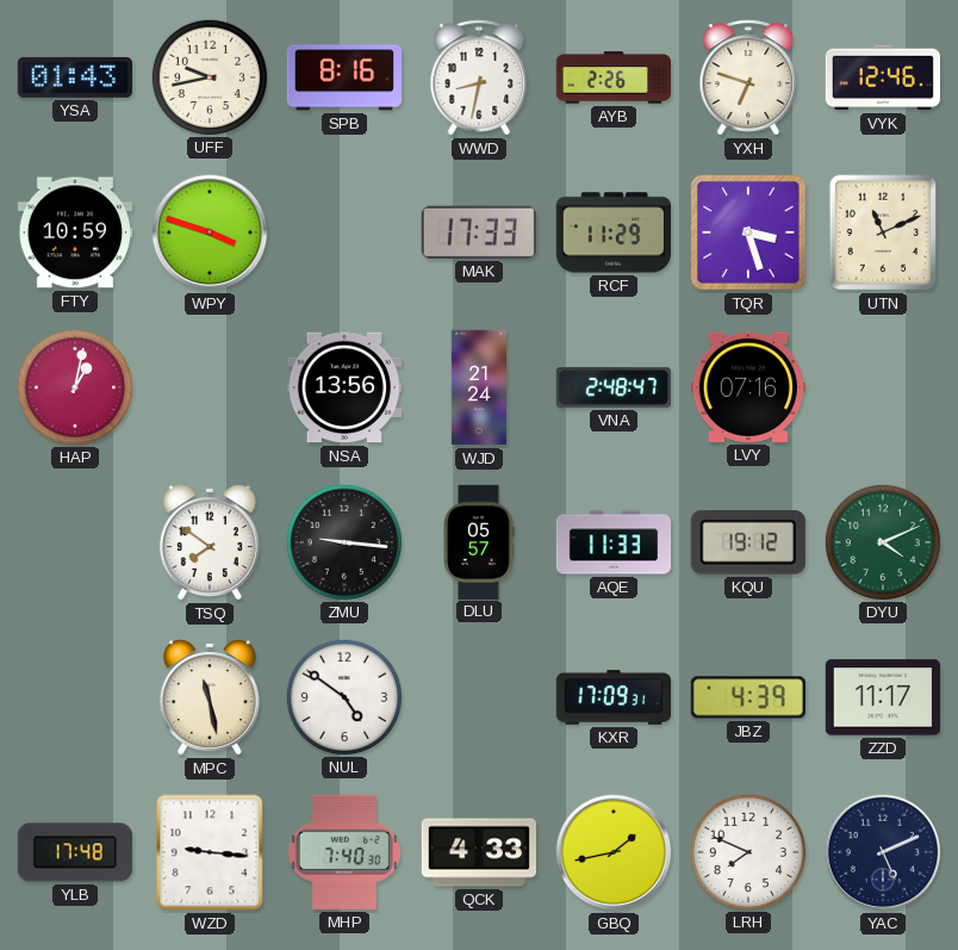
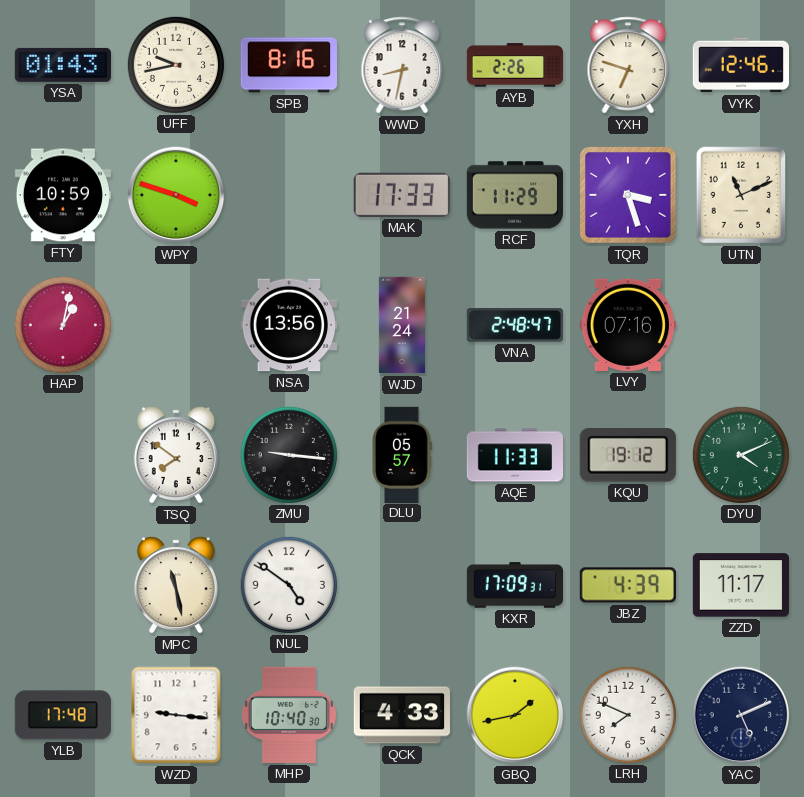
MHP: 7:40 -> 10:40
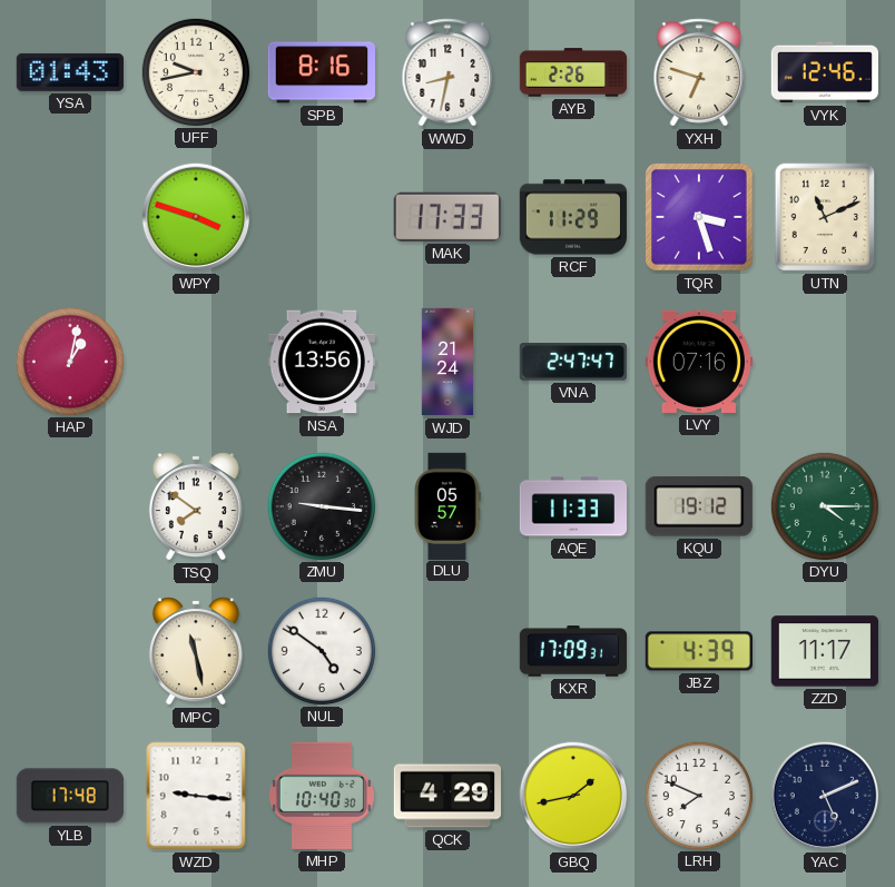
FTY: 10:59 -> none
VNA: 2:48 -> 2:47
DYU: 4:11 -> 4:15
QCK: 4:33 -> 4:29
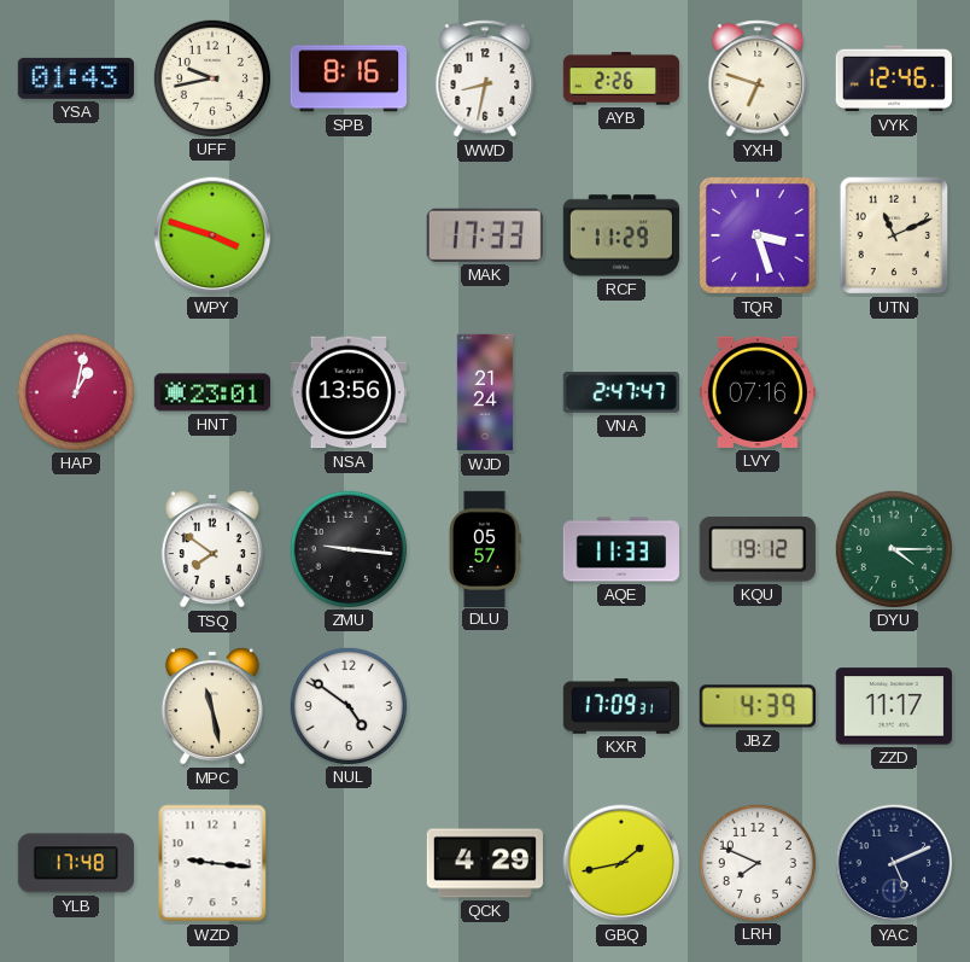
HNT: none -> 23:01
MHP: 10:40 -> none
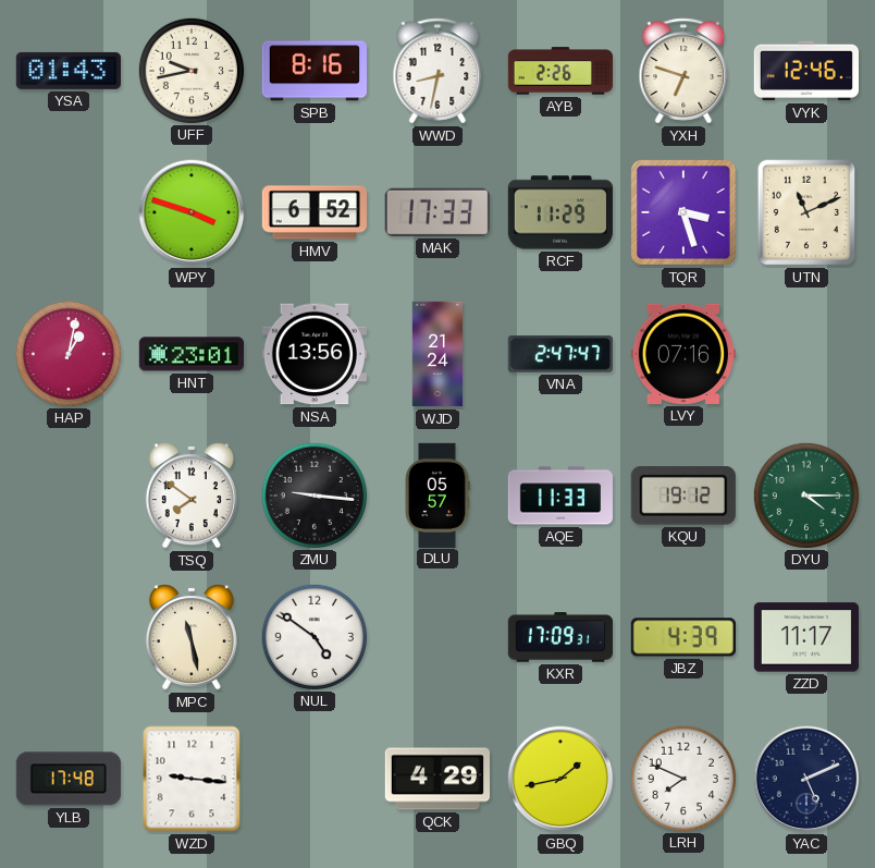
HMV: none -> 6:52
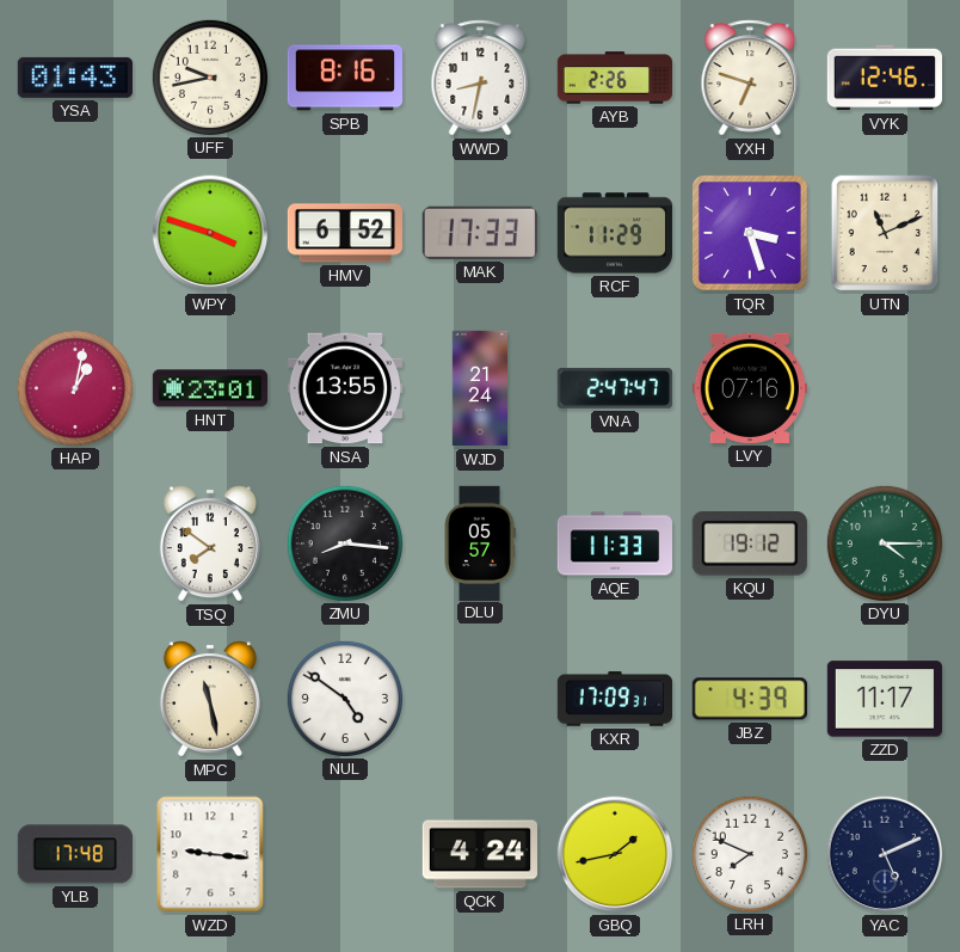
NSA: 13:56 -> 13:55
ZMU: 9:16 -> 8:16
QCK: 4:29 -> 4:24
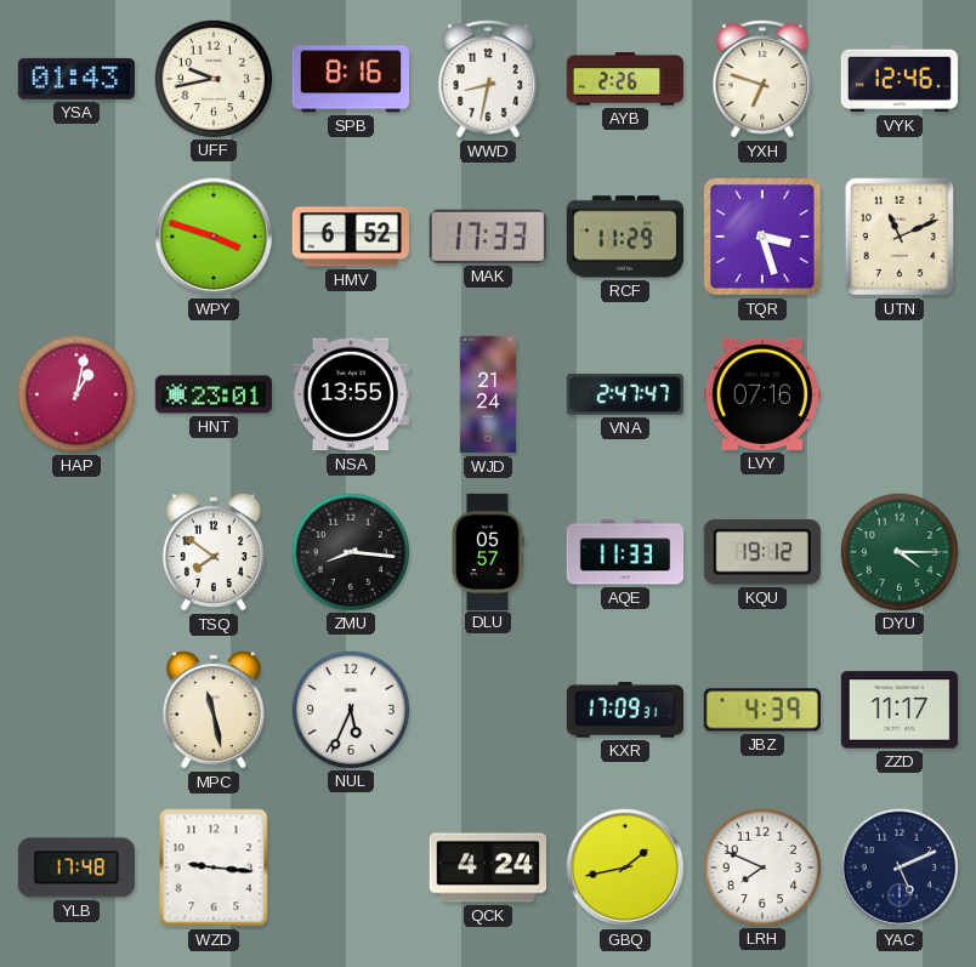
NUL: 4:51 -> 5:34
